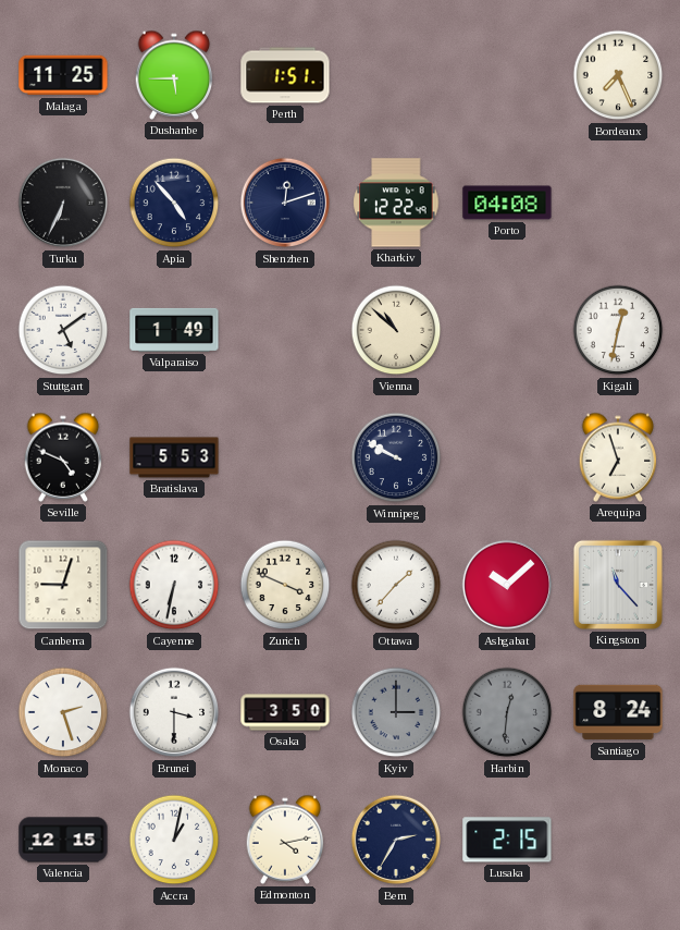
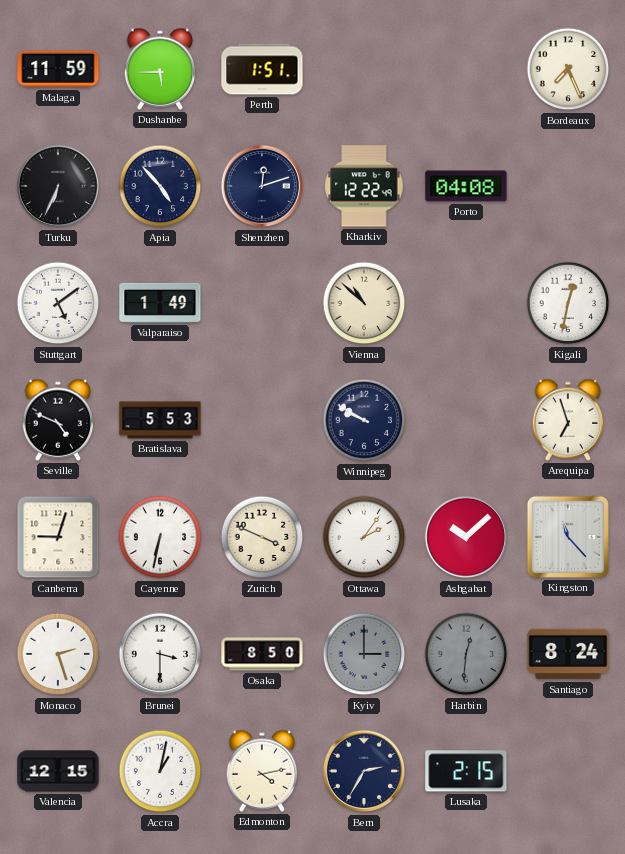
Malaga: 11:25 -> 11:59
Ottawa: 1:37 -> 2:06
Osaka: 3:50 -> 8:50
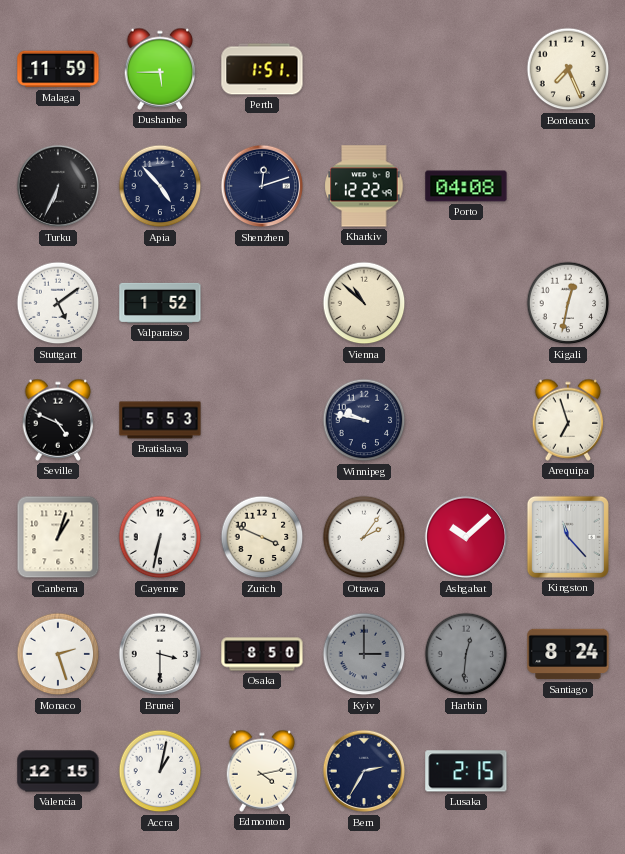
Valparaiso: 1:49 -> 1:52
Winnipeg: 9:50 -> 9:47
Canberra: 9:03 -> 1:03
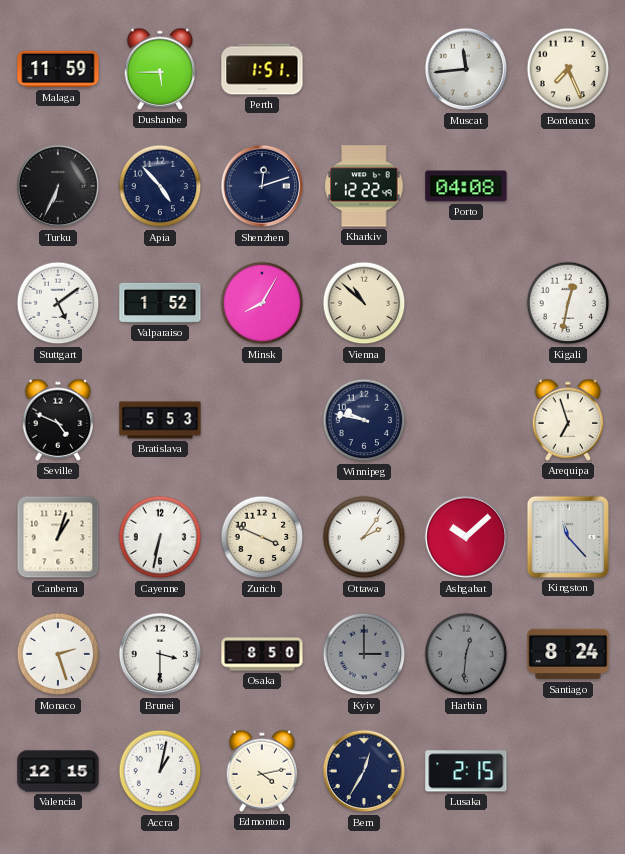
Muscat: none -> 11:44
Minsk: none -> 8:05
Bern: 2:35 -> 12:35
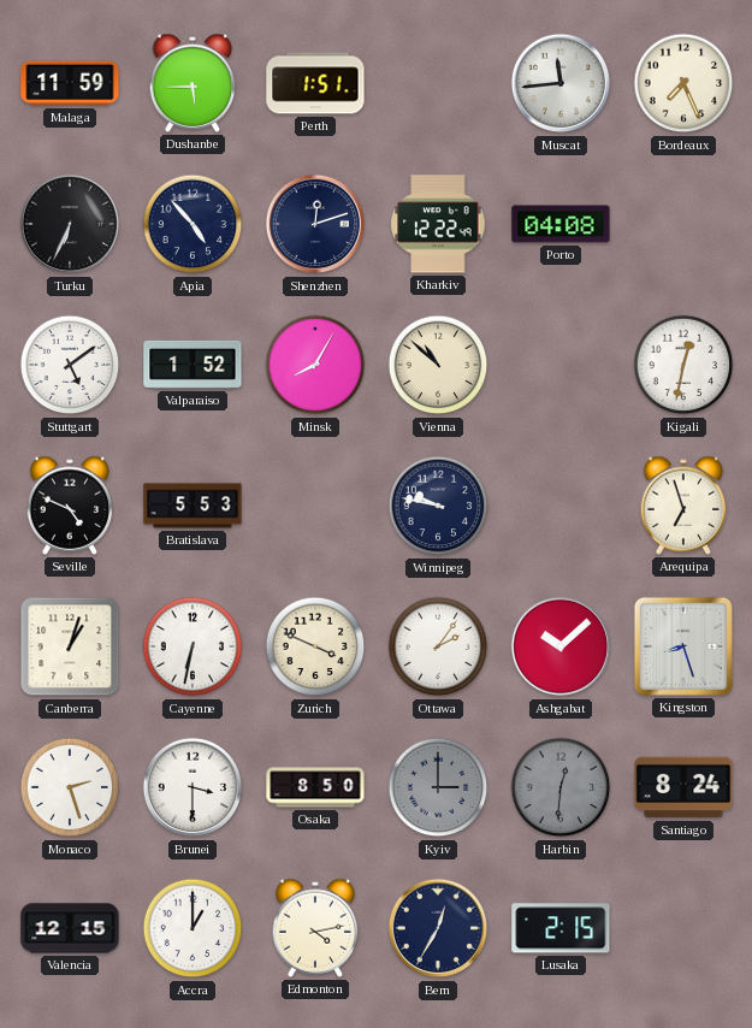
Kingston: 11:23 -> 8:27
Accra: 1:02 -> 1:00
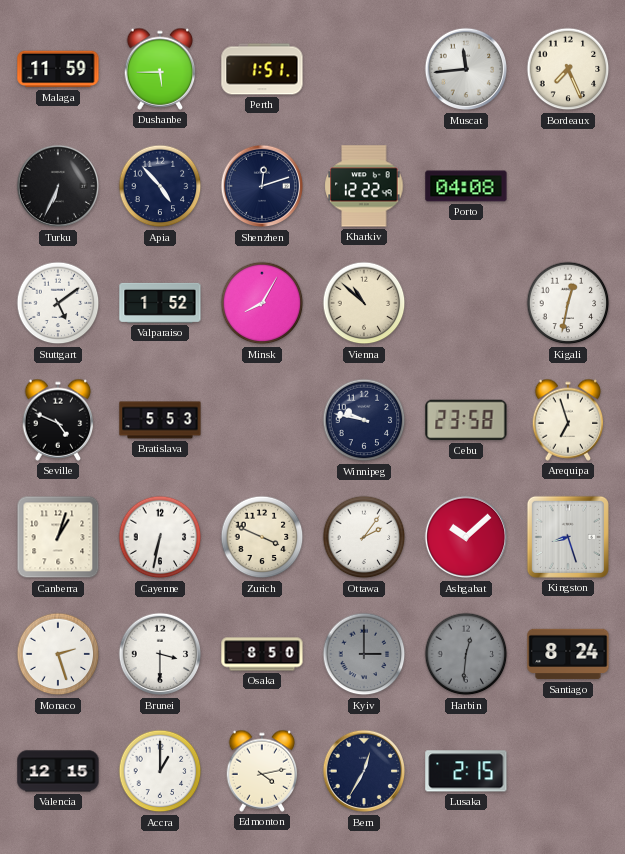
Cebu: none -> 23:58
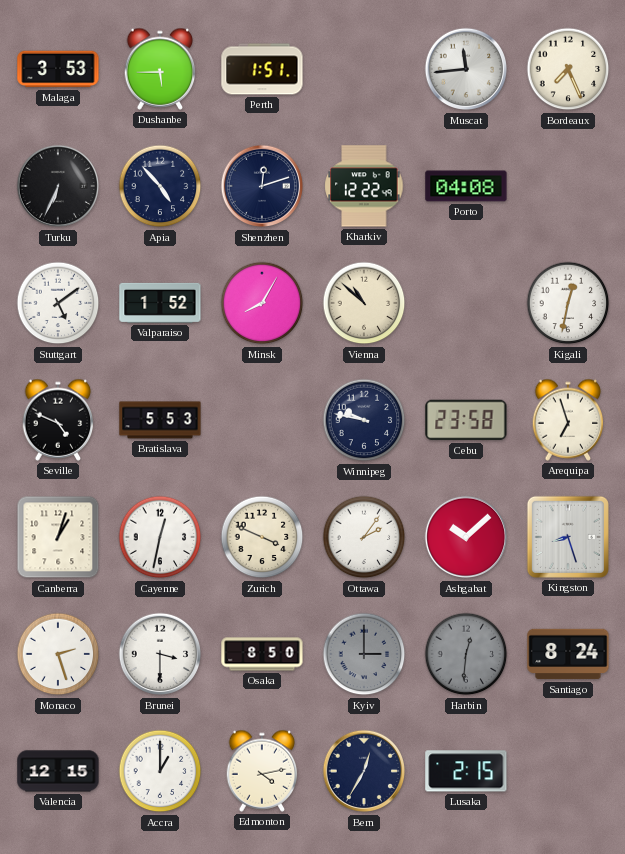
Malaga: 11:59 -> 3:53
Cayenne: 6:32 -> 12:32
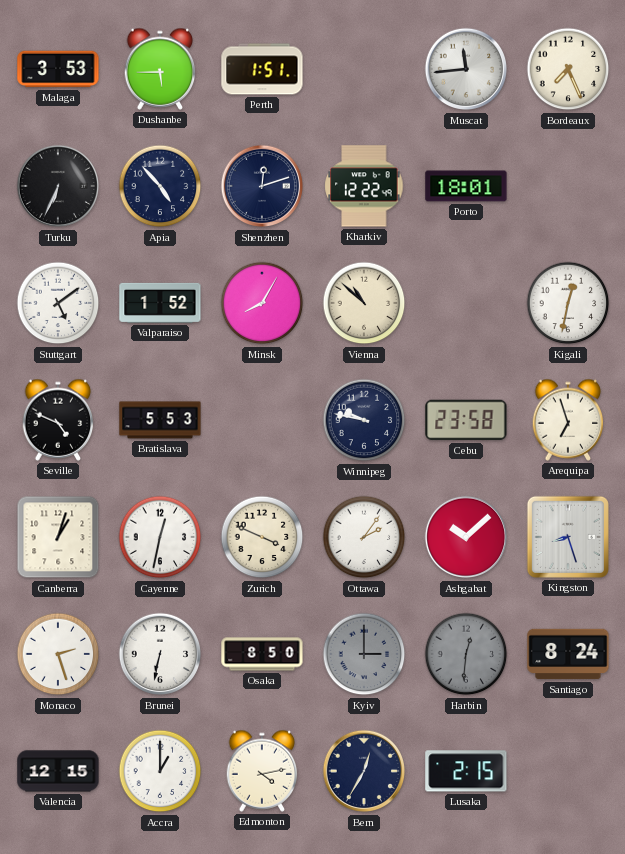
Porto: 04:08 -> 18:01
Brunei: 3:30 -> 6:32
